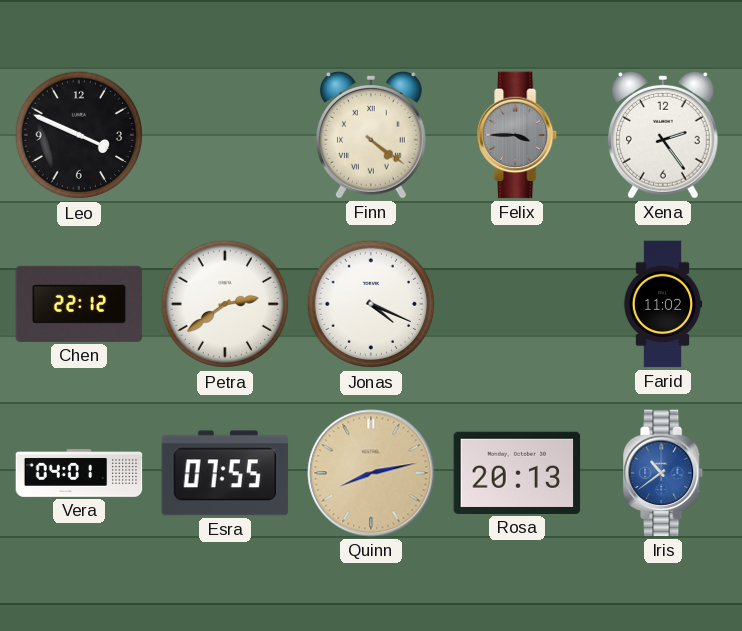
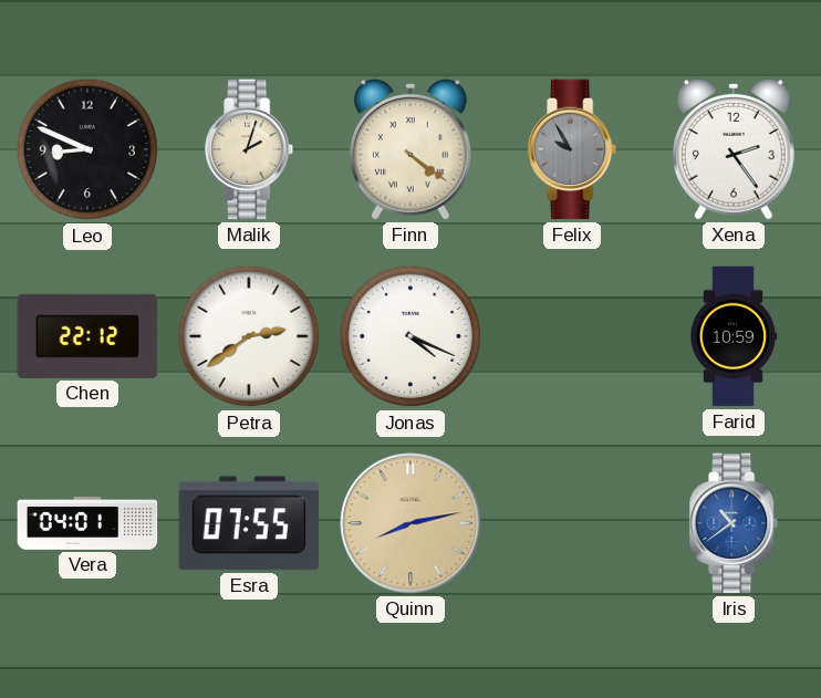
Leo: 3:49 -> 8:49
Malik: none -> 2:03
Felix: 3:45 -> 9:55
Farid: 11:02 -> 10:59
Rosa: 20:13 -> none
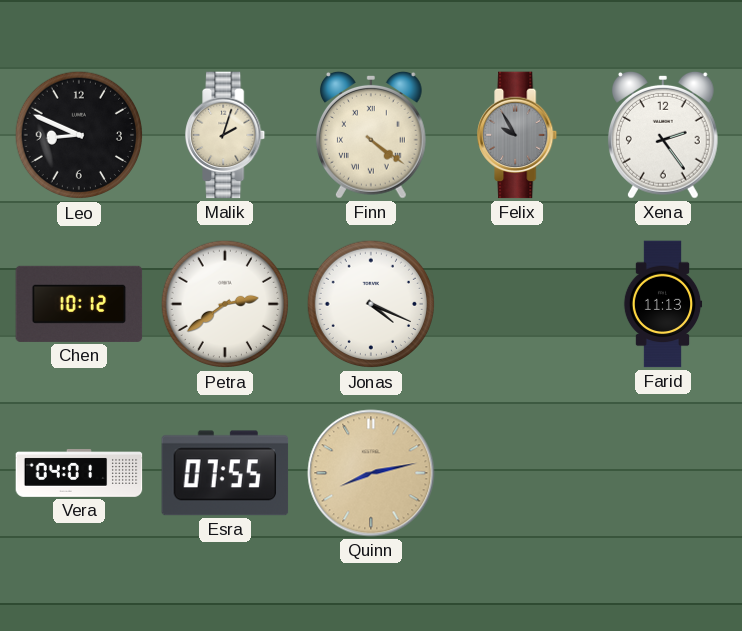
Chen: 22:12 -> 10:12
Farid: 10:59 -> 11:13
Iris: 10:39 -> none
